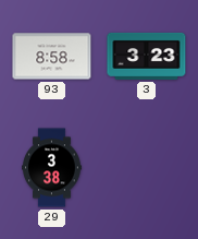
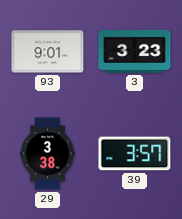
93: 8:58 -> 9:01
39: none -> 3:57
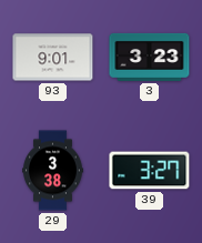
39: 3:57 -> 3:27
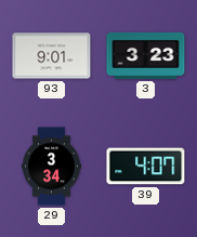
29: 3:38 -> 3:34
39: 3:27 -> 4:07
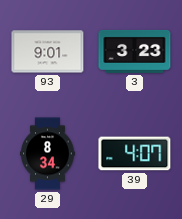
29: 3:34 -> 8:34
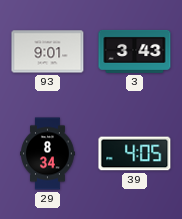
3: 3:23 -> 3:43
39: 4:07 -> 4:05
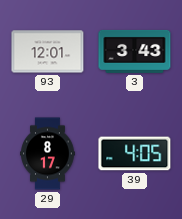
93: 9:01 -> 12:01
29: 8:34 -> 8:17
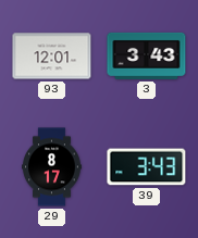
39: 4:05 -> 3:43
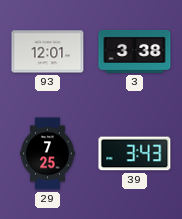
3: 3:43 -> 3:38
29: 8:17 -> 7:25
